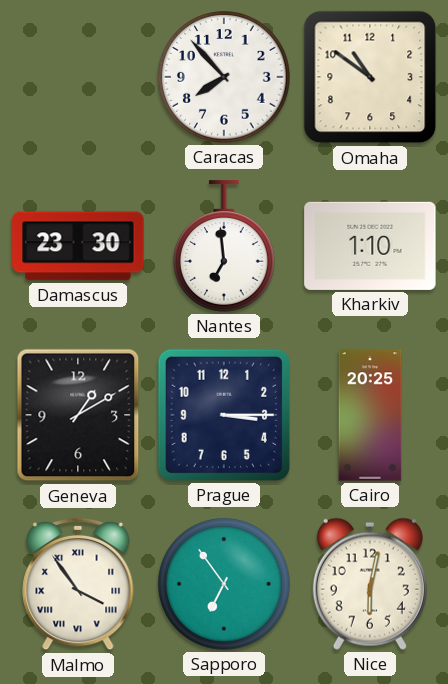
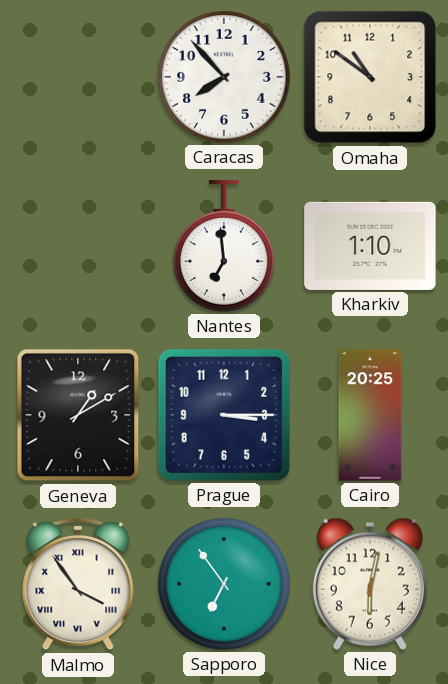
Damascus: 23:30 -> none
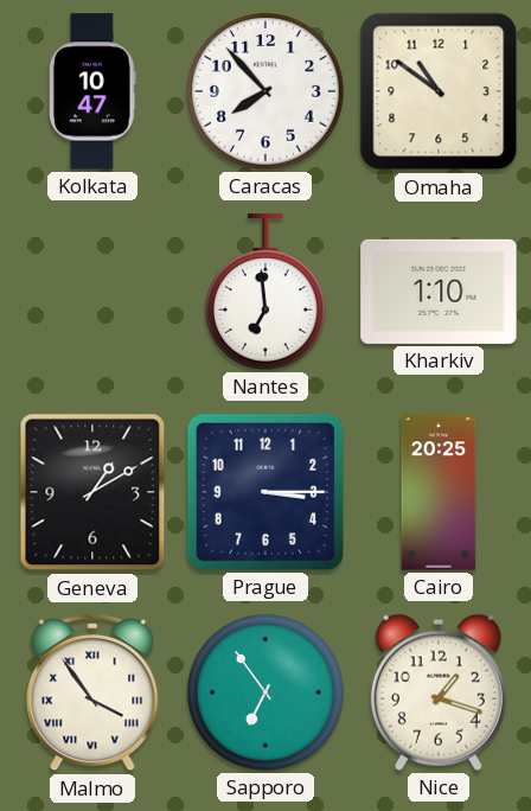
Kolkata: none -> 10:47
Nice: 6:02 -> 1:18
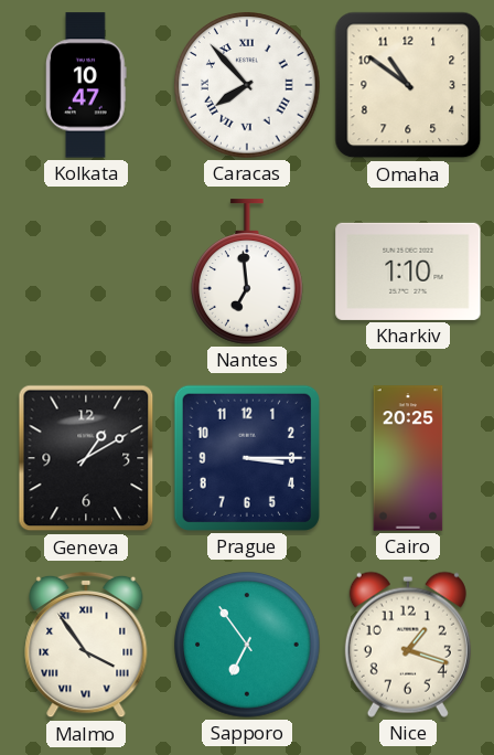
Caracas numerals: Arabic -> Roman
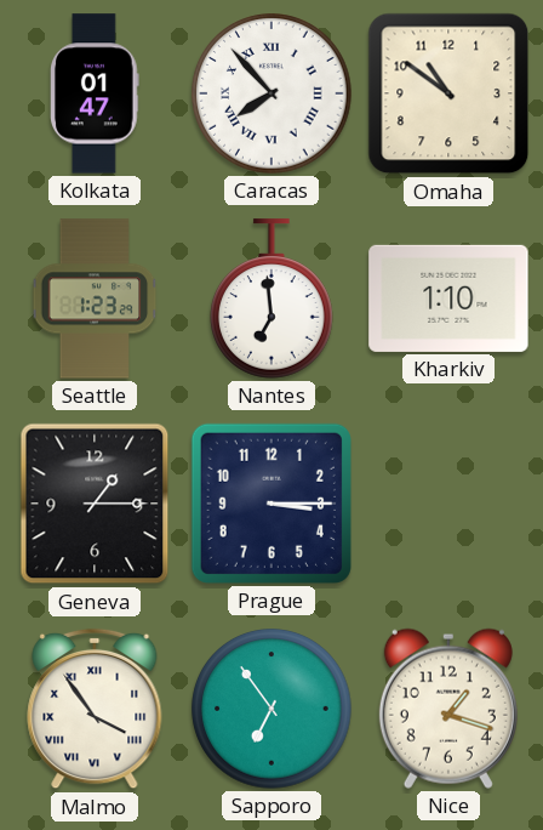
Kolkata: 10:47 -> 01:47
Seattle: none -> 1:23
Geneva: 1:10 -> 1:15
Cairo: 20:25 -> none
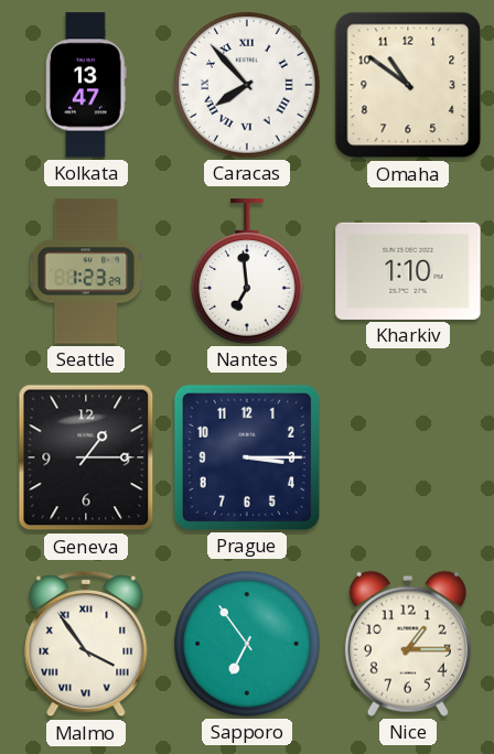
Kolkata: 01:47 -> 13:47
Nice: 1:18 -> 1:15
